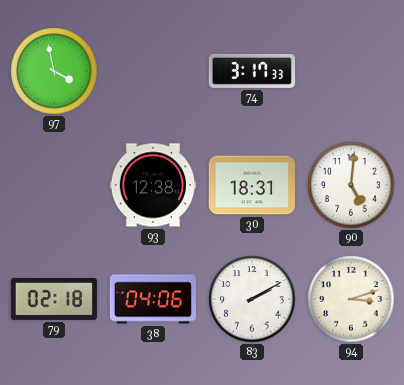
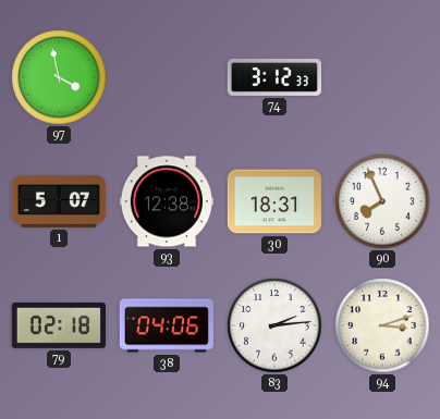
74: 3:17 -> 3:12
1: none -> 5:07
90: 5:01 -> 7:56
83: 2:10 -> 2:14
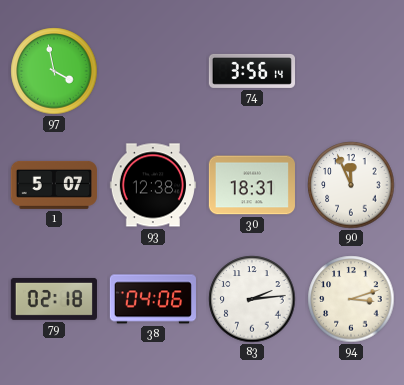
74: 3:12 -> 3:56
90: 7:56 -> 11:56
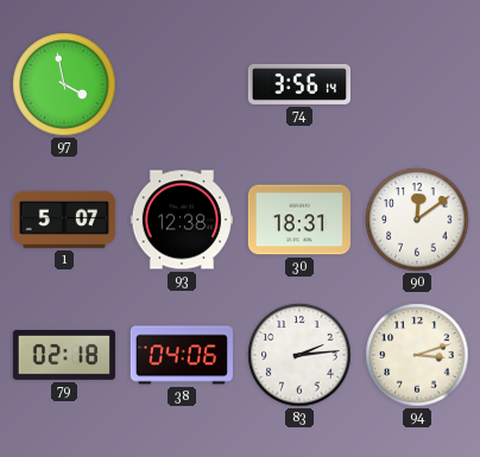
90: 11:56 -> 12:09
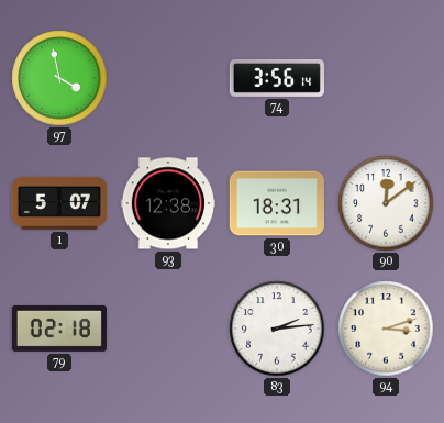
38: 04:06 -> none
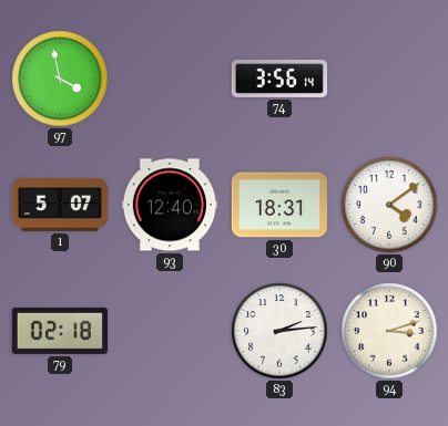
93: 12:38 -> 12:40
90: 12:09 -> 4:09
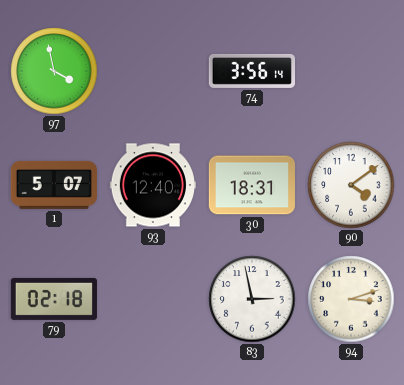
83: 2:14 -> 2:58
